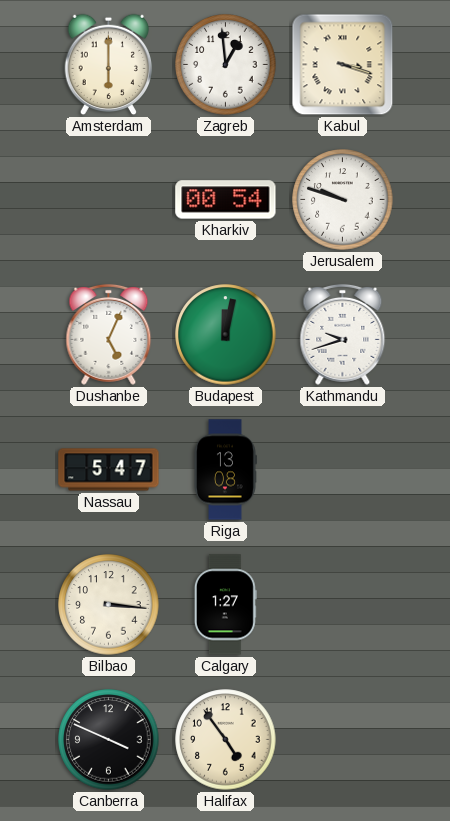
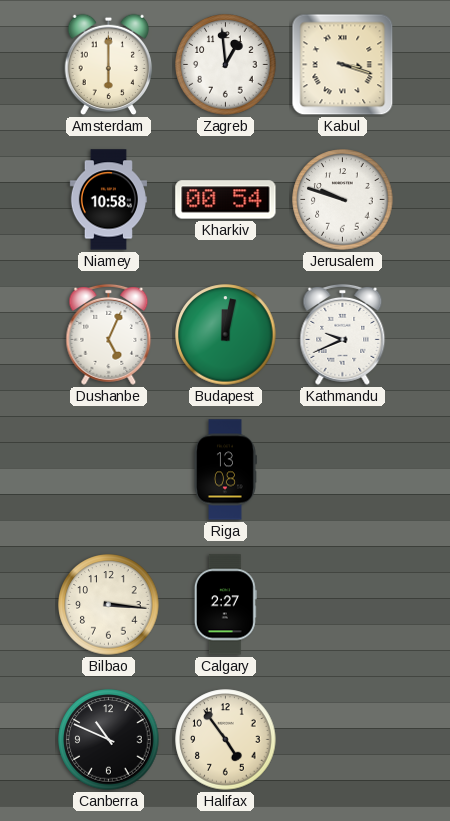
Niamey: none -> 10:58
Kathmandu: 9:42 -> 9:41
Nassau: 5:47 -> none
Calgary: 1:27 -> 2:27
Canberra: 3:49 -> 10:49
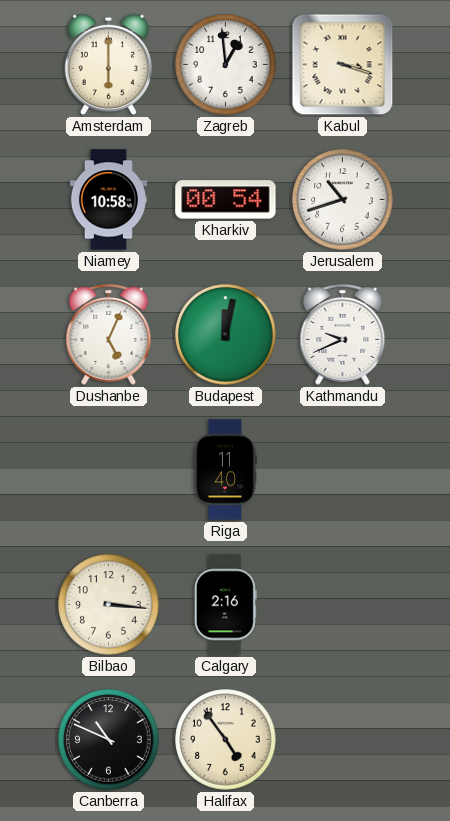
Jerusalem: 9:48 -> 10:42
Riga: 13:08 -> 11:40
Calgary: 2:27 -> 2:16
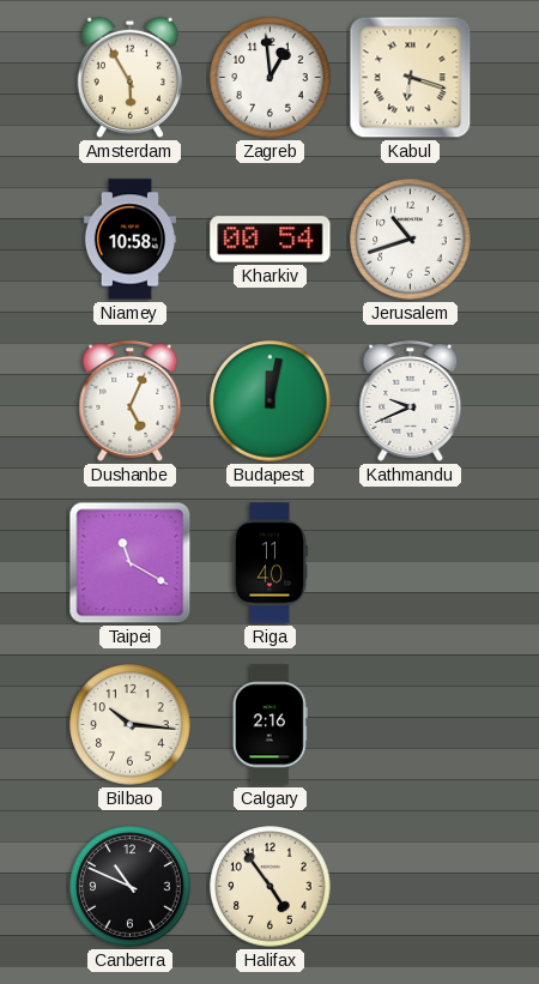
Amsterdam: 6:00 -> 5:55
Kabul: 3:18 -> 6:18
Taipei: none -> 11:20
Bilbao: 3:16 -> 10:16
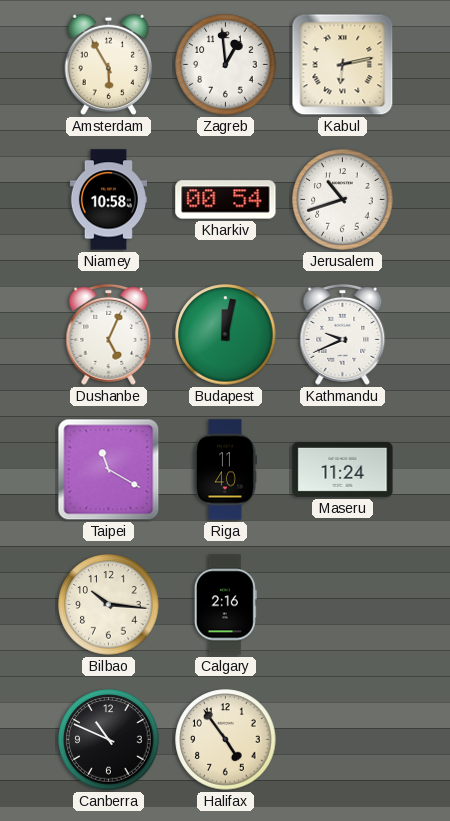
Kabul: 6:18 -> 6:13
Maseru: none -> 11:24
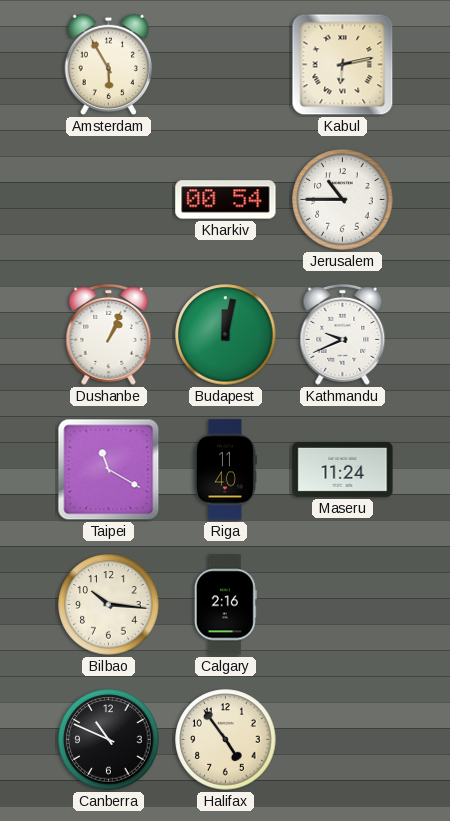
Zagreb: 12:59 -> none
Niamey: 10:58 -> none
Jerusalem: 10:42 -> 10:45
Dushanbe: 5:04 -> 1:04
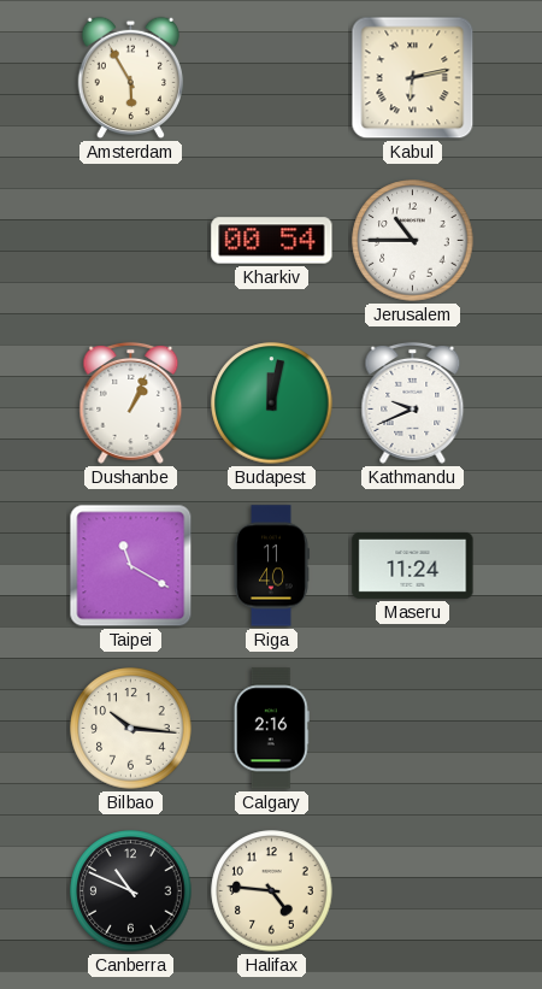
Halifax: 4:54 -> 4:46
